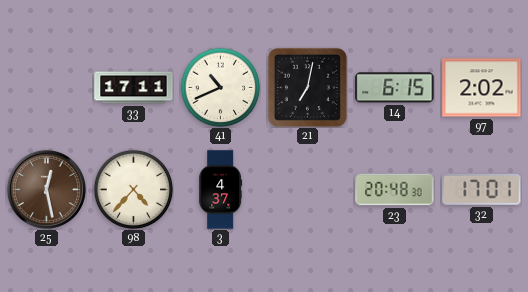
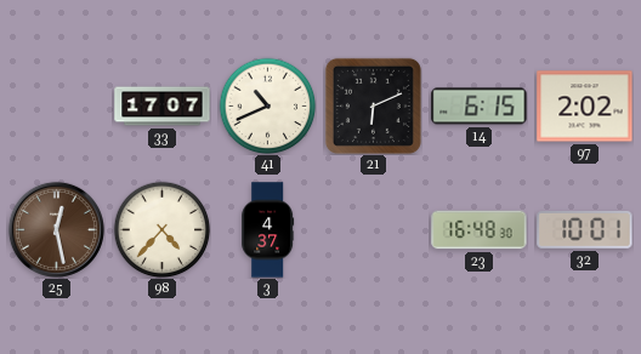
33: 17:11 -> 17:07
21: 7:02 -> 6:11
23: 20:48 -> 16:48
32: 17:01 -> 10:01
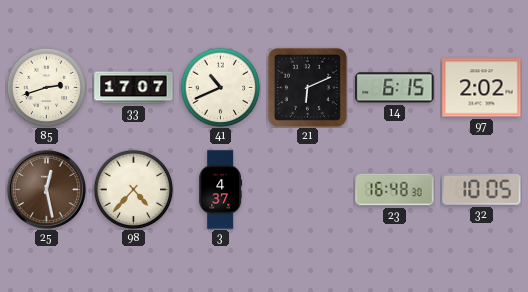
85: none -> 2:42
32: 10:01 -> 10:05
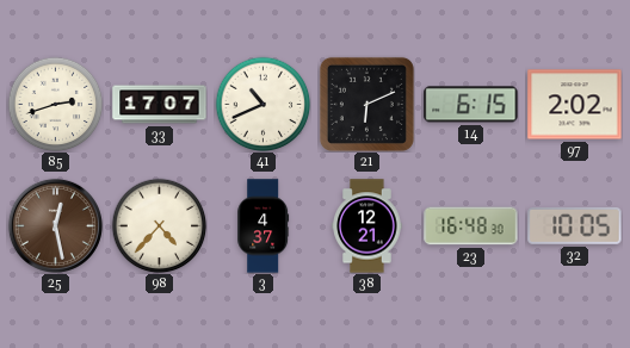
38: none -> 12:21
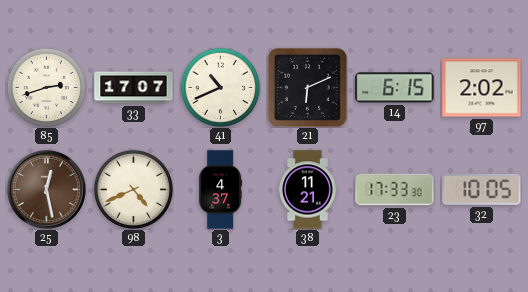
98: 4:37 -> 4:41
38: 12:21 -> 11:21
23: 16:48 -> 17:33
